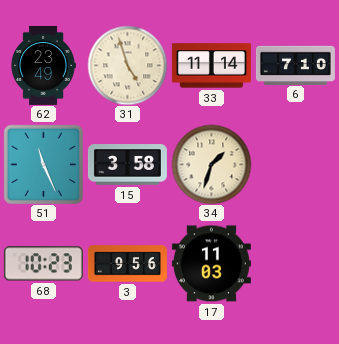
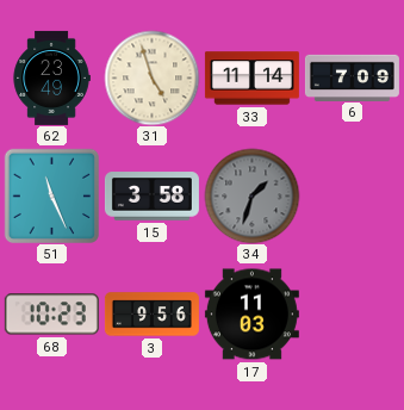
6: 7:10 -> 7:09
34 dial: cream -> grey
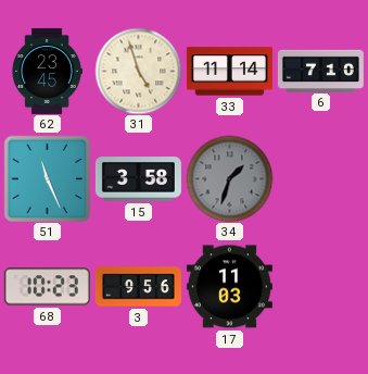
62: 23:49 -> 23:45
6: 7:09 -> 7:10
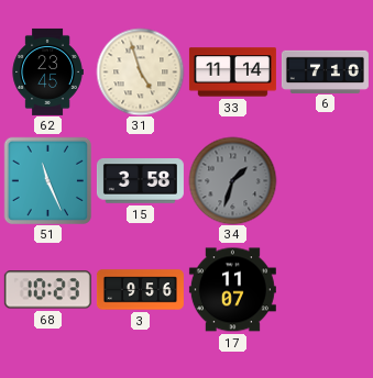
17: 11:03 -> 11:07
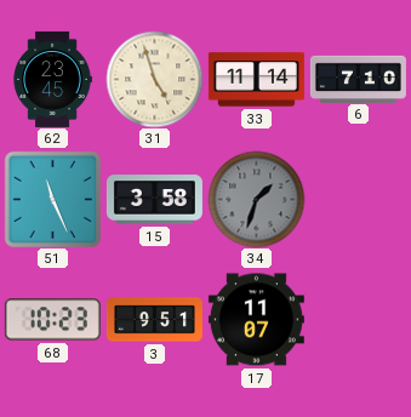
3: 9:56 -> 9:51
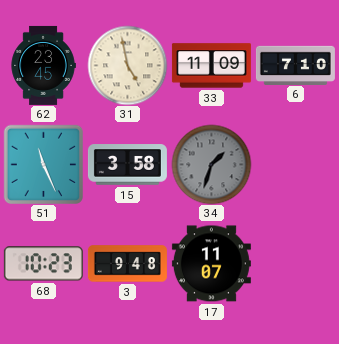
31: 4:57 -> 4:58
33: 11:14 -> 11:09
3: 9:51 -> 9:48
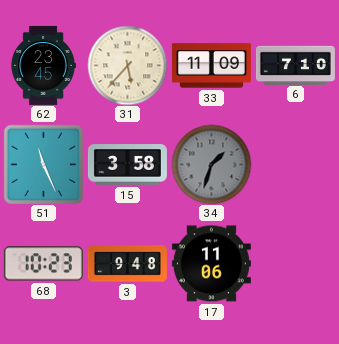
31: 4:58 -> 5:37
17: 11:07 -> 11:06
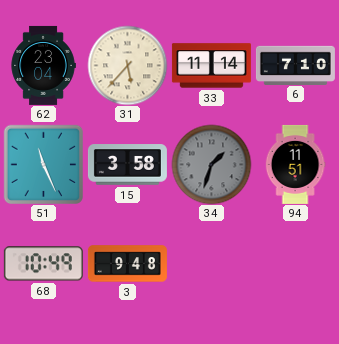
62: 23:45 -> 23:04
33: 11:09 -> 11:14
94: none -> 11:51
68: 10:23 -> 10:49
17: 11:06 -> none
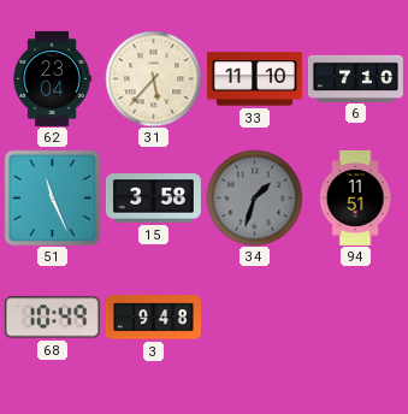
33: 11:14 -> 11:10
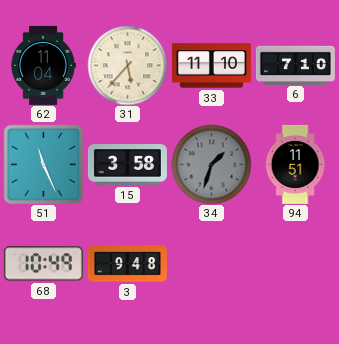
62: 23:04 -> 11:04
